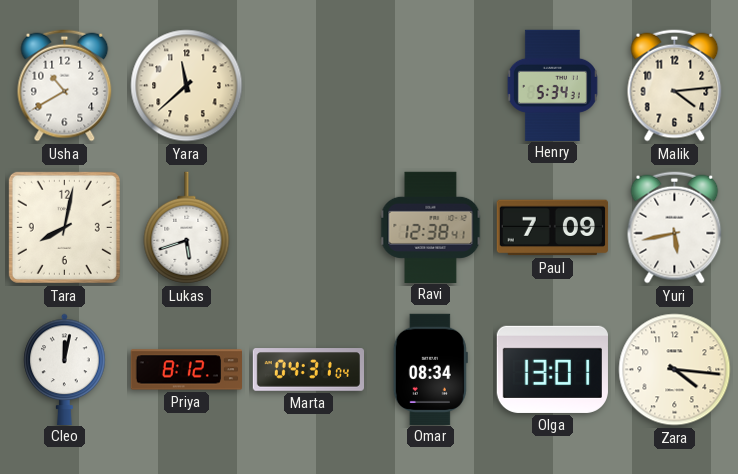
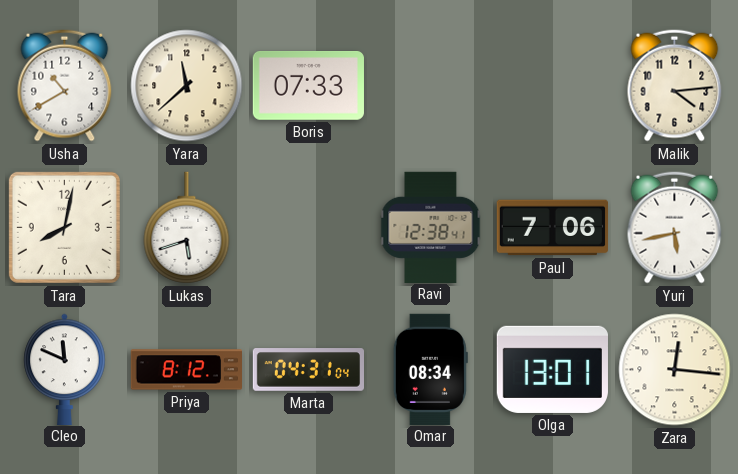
Boris: none -> 07:33
Henry: 5:34 -> none
Paul: 7:09 -> 7:06
Cleo: 12:02 -> 11:49
Zara: 4:16 -> 12:16
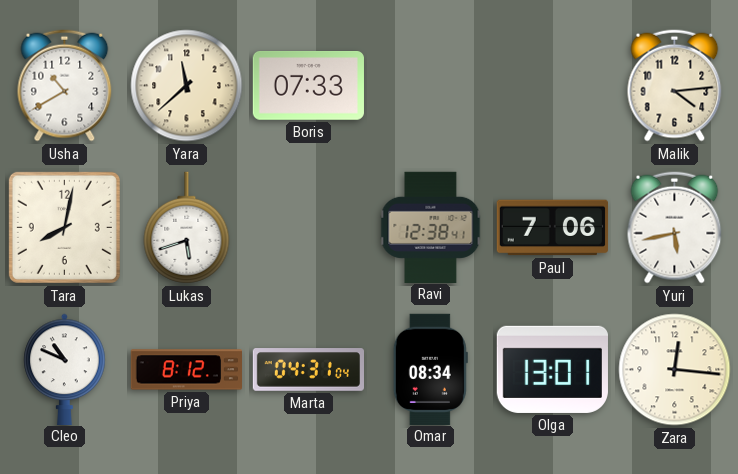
Cleo: 11:49 -> 10:49
